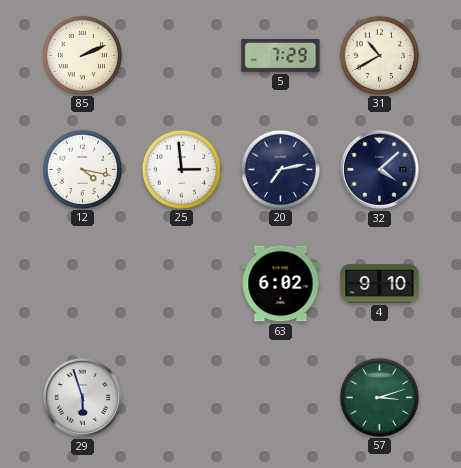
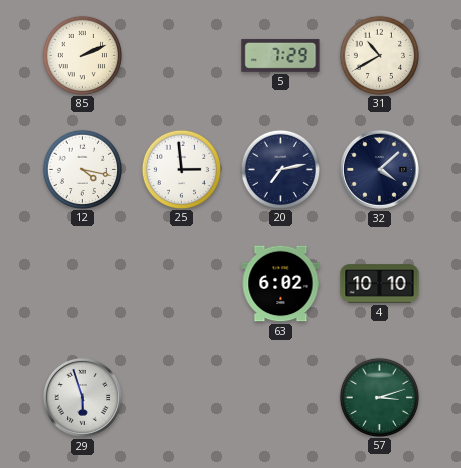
4: 9:10 -> 10:10
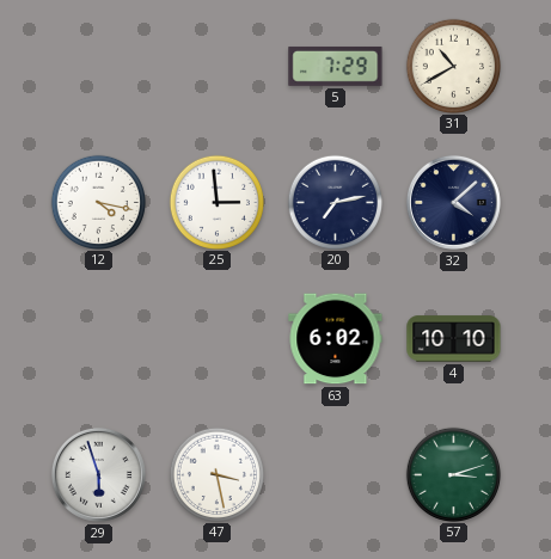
85: 2:11 -> none
47: none -> 3:28
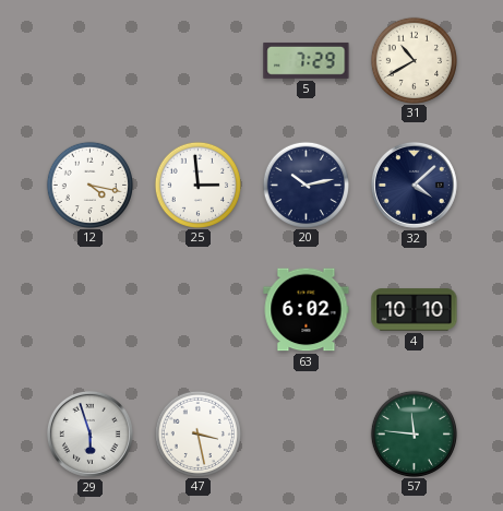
20: 7:13 -> 10:13
57: 3:12 -> 11:46
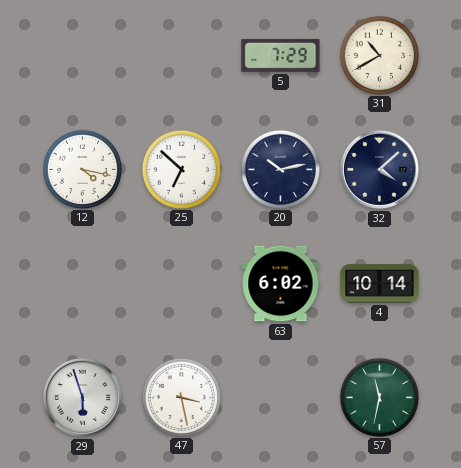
25: 2:59 -> 6:52
4: 10:10 -> 10:14
57: 11:46 -> 11:32
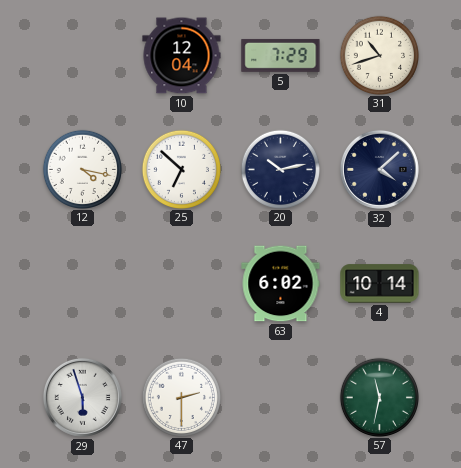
10: none -> 12:04
31: 10:40 -> 10:42
47: 3:28 -> 2:30
